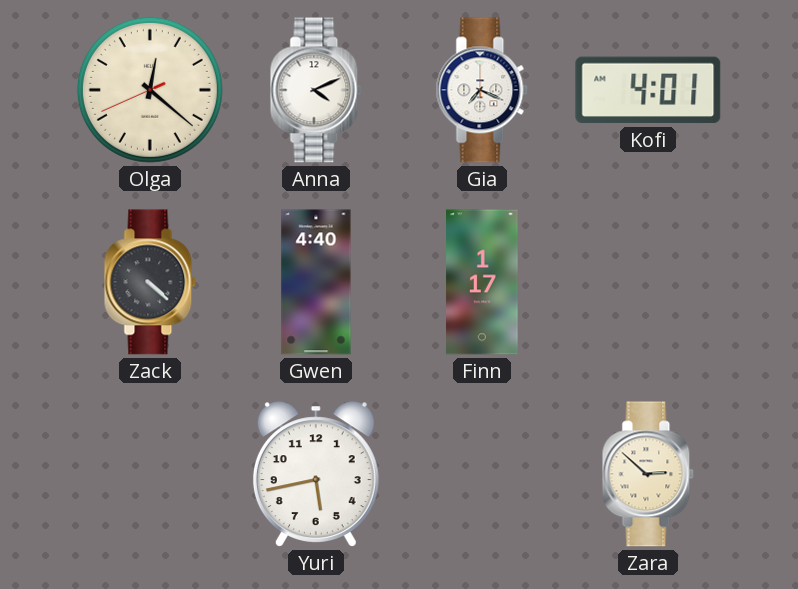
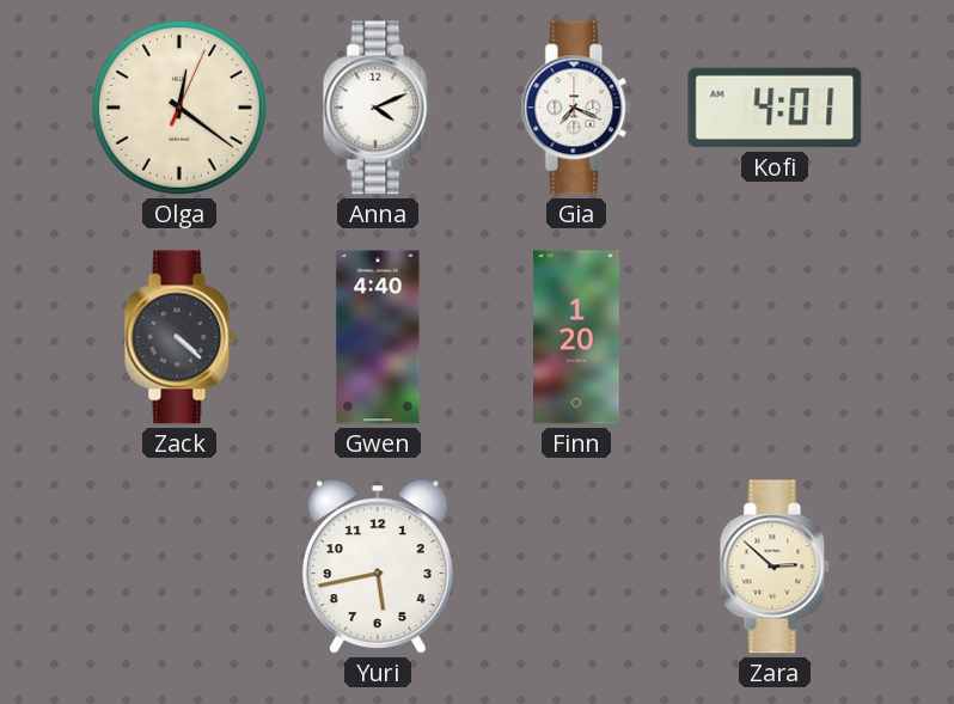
Olga: 12:21:41 -> 12:21:04
Finn: 1:17 -> 1:20
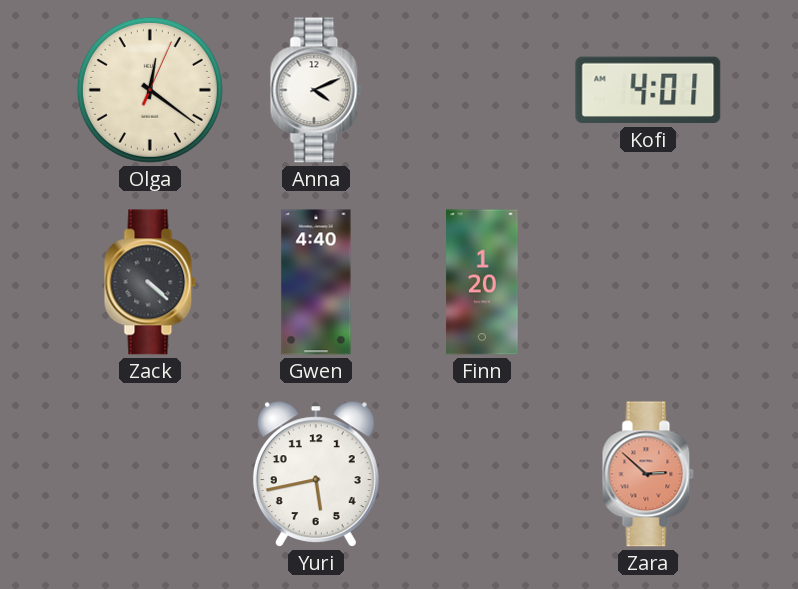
Gia: 7:19 -> none
Zara dial: cream -> salmon
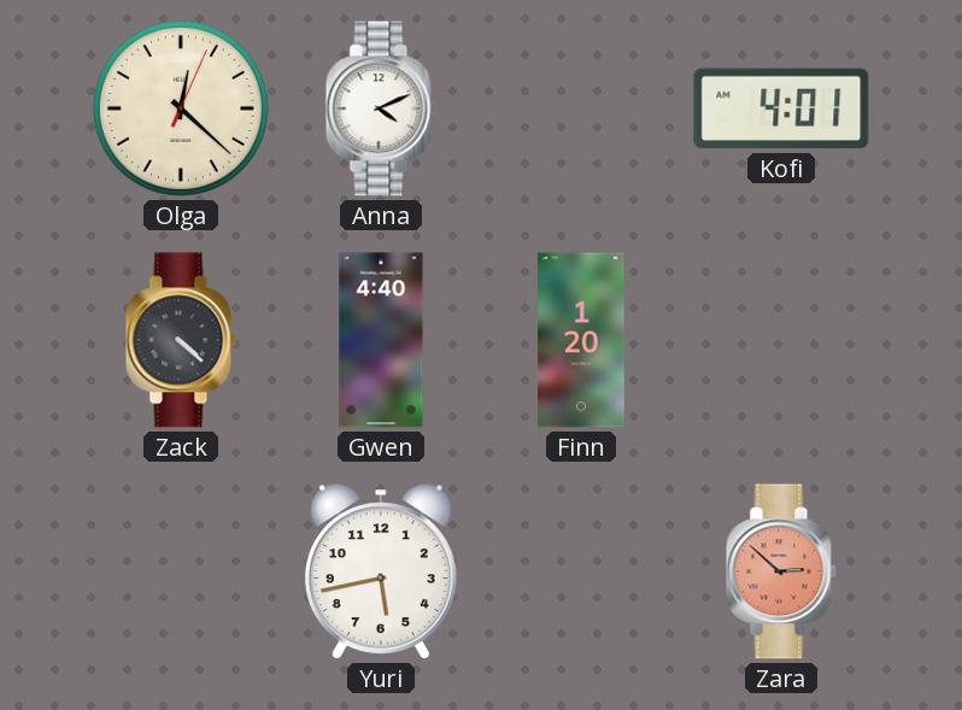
Olga: 12:21 -> 12:22
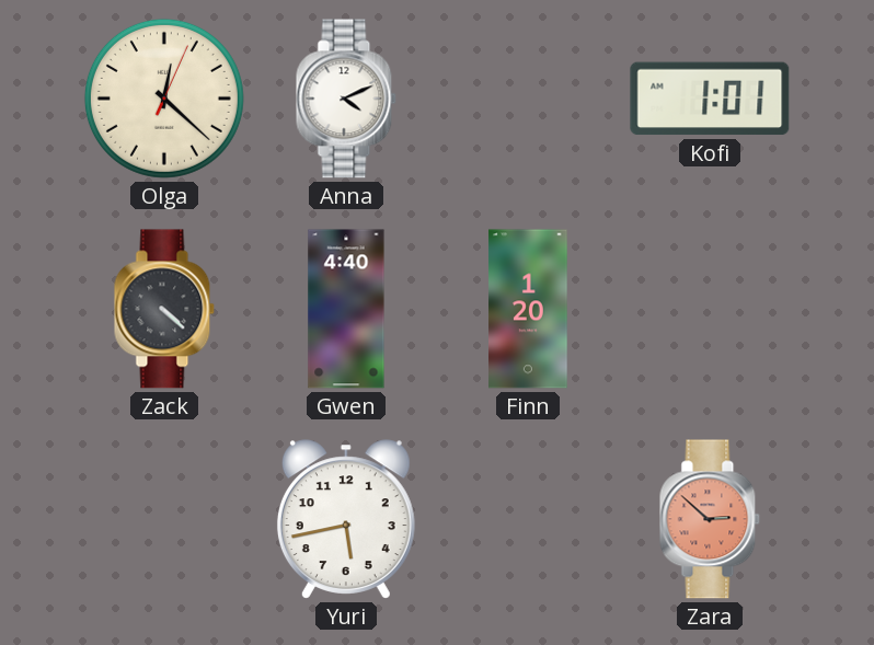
Kofi: 4:01 -> 1:01
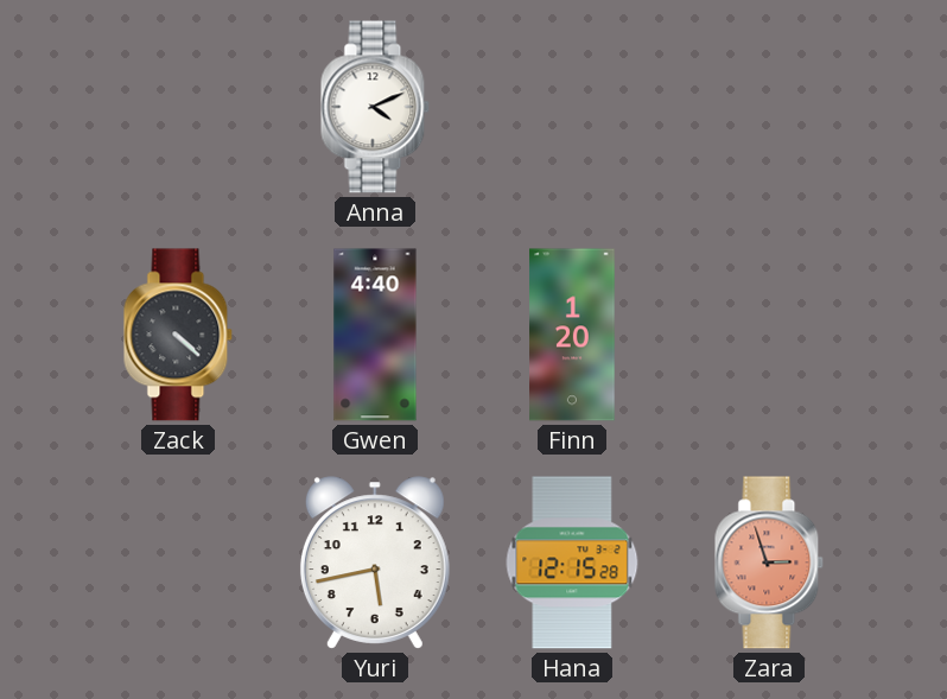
Olga: 12:22 -> none
Kofi: 1:01 -> none
Hana: none -> 12:15
Zara: 2:52 -> 2:57
